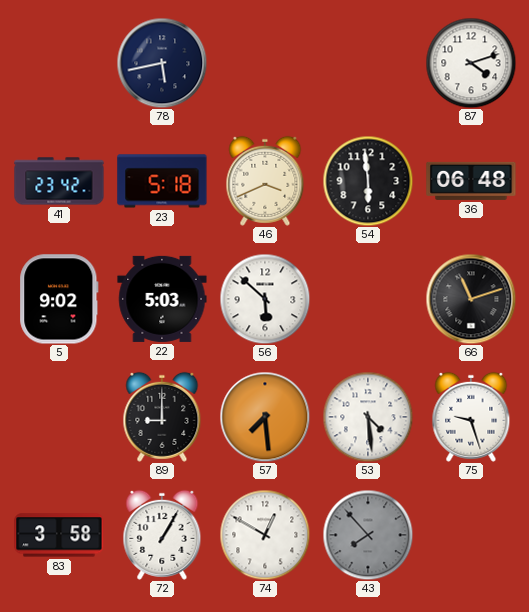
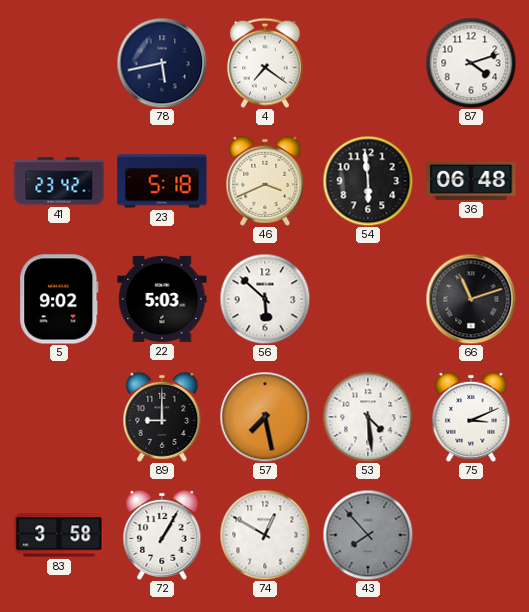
4: none -> 7:21
57: 7:29 -> 7:28
75: 9:27 -> 3:11
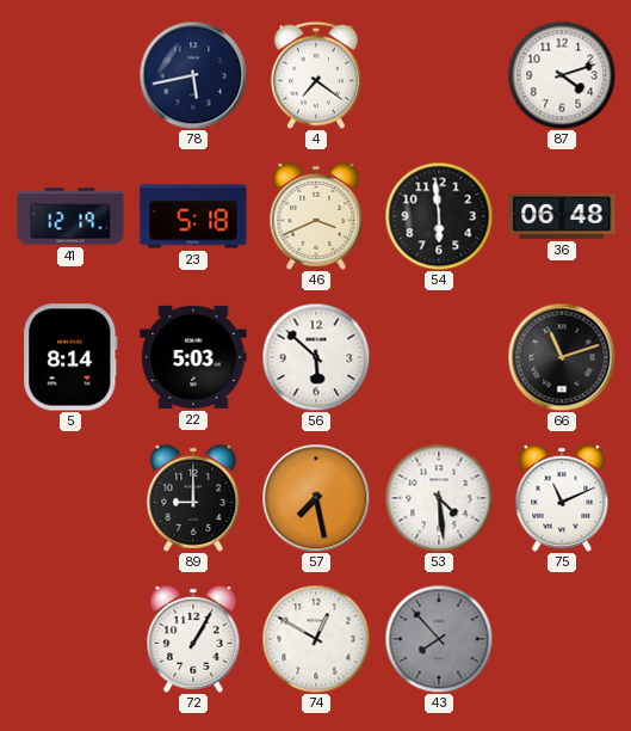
41: 23:42 -> 12:19
5: 9:02 -> 8:14
75: 3:11 -> 11:11
83: 3:58 -> none
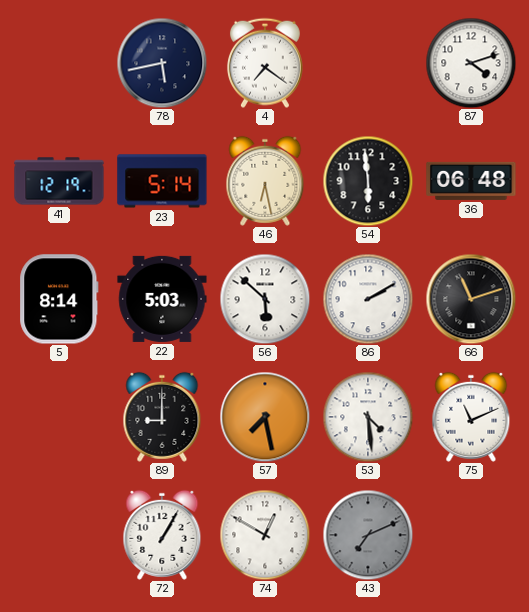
23: 5:18 -> 5:14
46: 3:41 -> 6:28
86: none -> 2:10
43: 7:53 -> 7:11
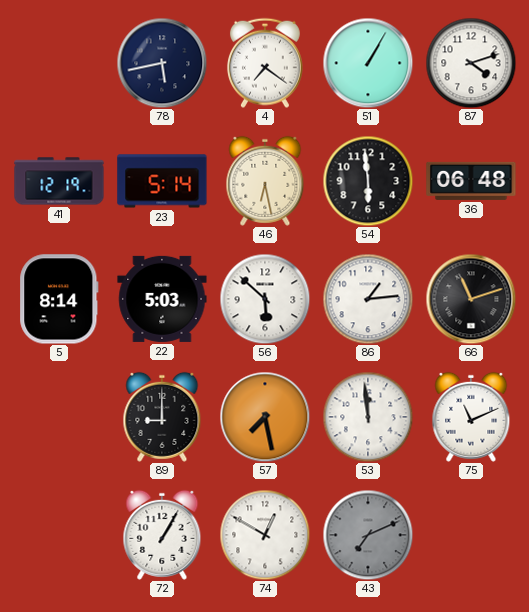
51: none -> 1:05
86: 2:10 -> 1:14
53: 4:29 -> 11:59
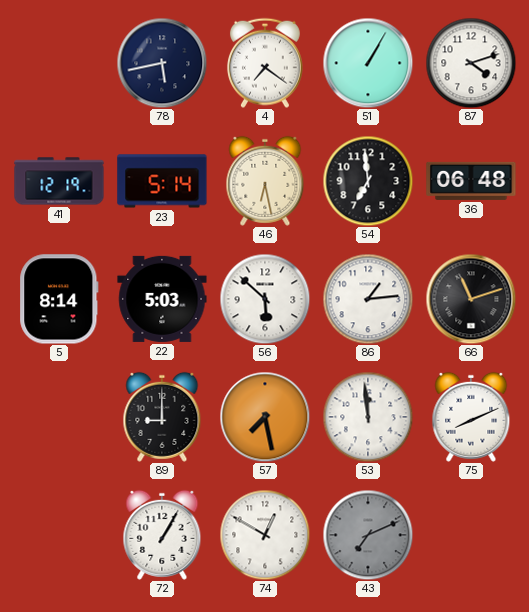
54: 5:59 -> 6:59
75: 11:11 -> 8:11
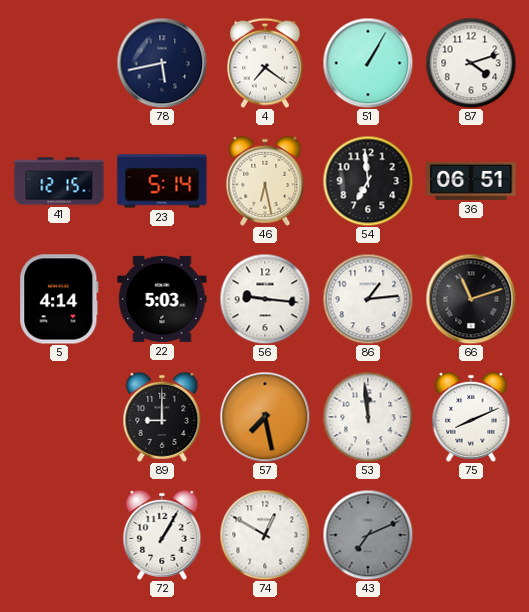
41: 12:19 -> 12:15
36: 06:48 -> 06:51
5: 8:14 -> 4:14
56: 5:52 -> 9:16
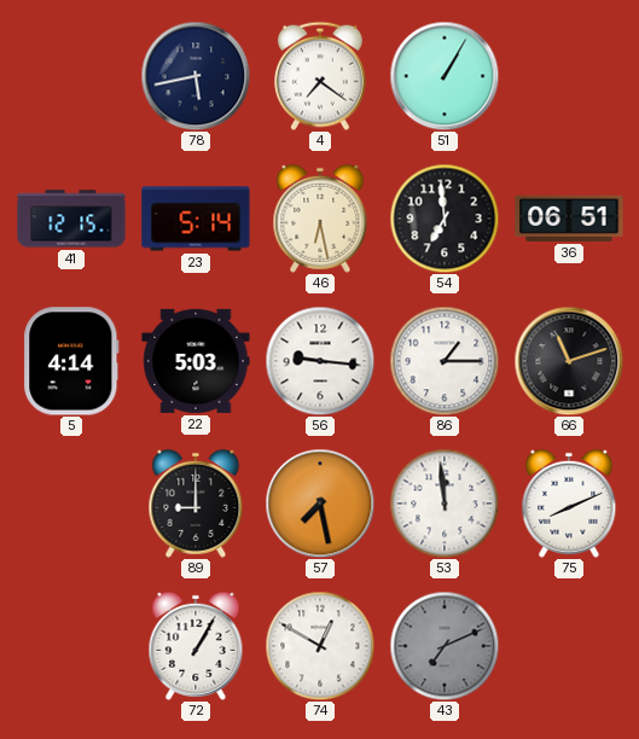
87: 4:12 -> none
86: 1:14 -> 1:15
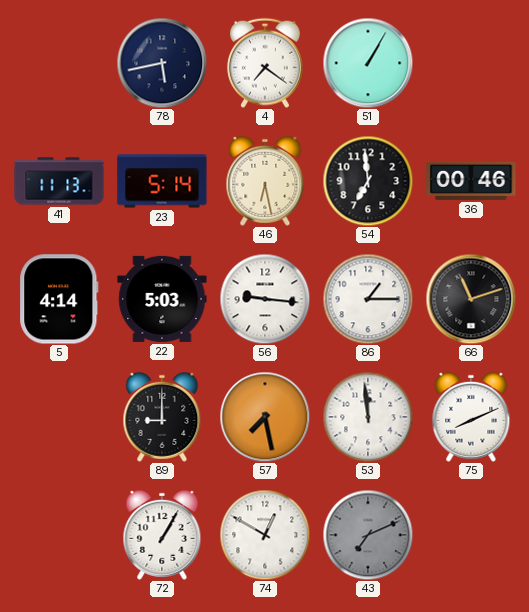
41: 12:15 -> 11:13
36: 06:51 -> 00:46
